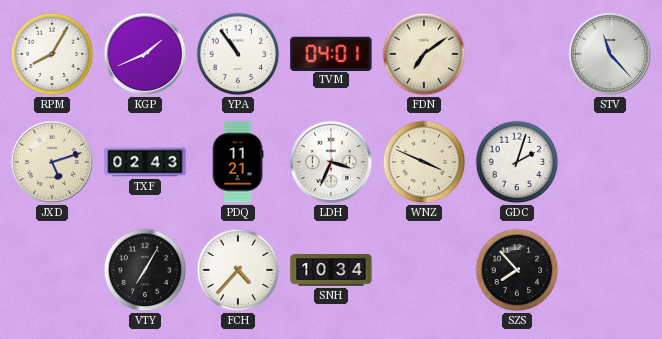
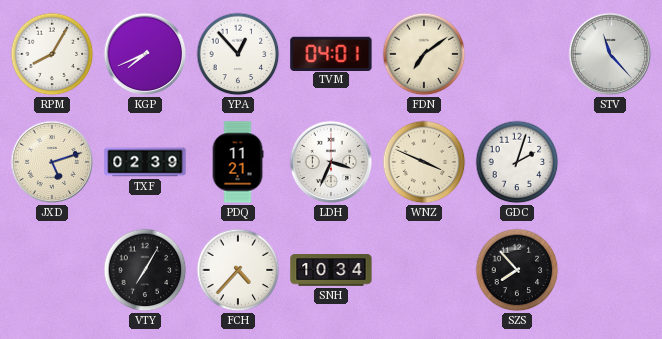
KGP: 1:41 -> 7:41
YPA: 10:54 -> 12:53
TXF: 02:43 -> 02:39
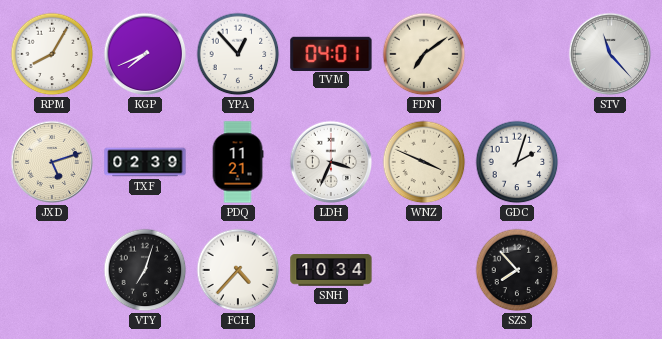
VTY: 7:05 -> 7:03
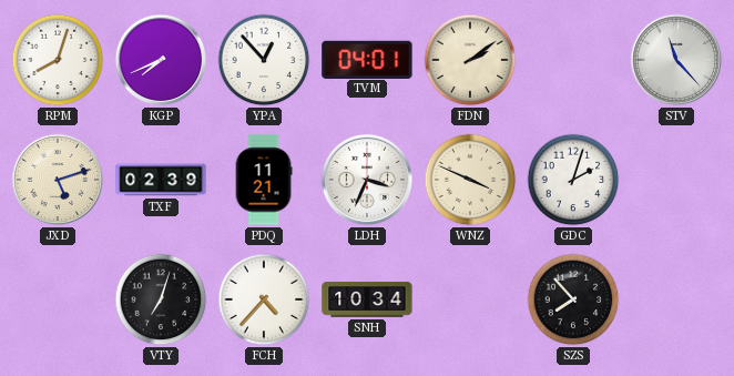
RPM: 8:05 -> 8:03
FDN: 7:09 -> 2:09
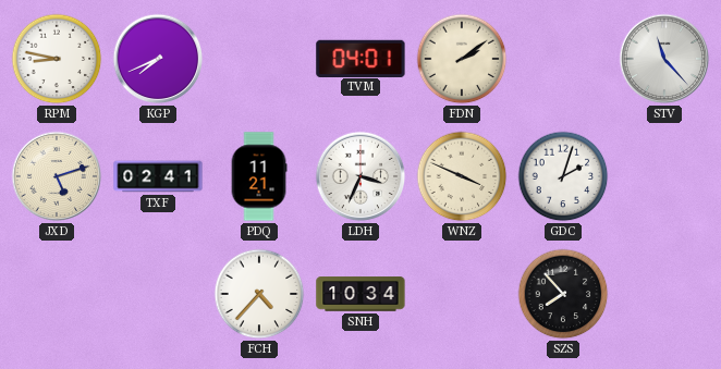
RPM: 8:03 -> 8:47
YPA: 12:53 -> none
TXF: 02:39 -> 02:41
VTY: 7:03 -> none
